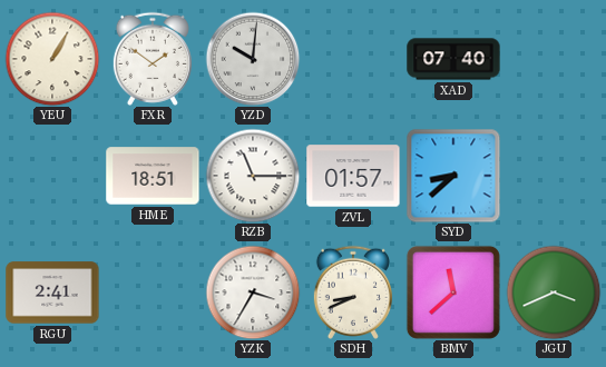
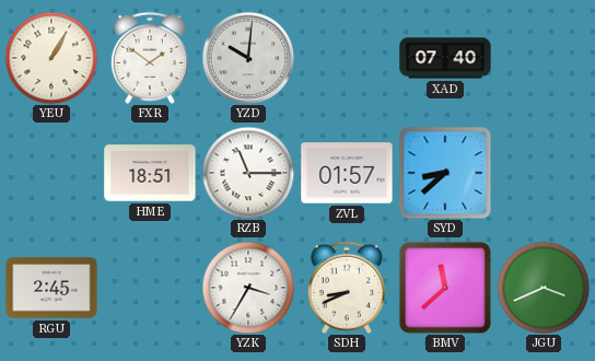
RGU: 2:41 -> 2:45
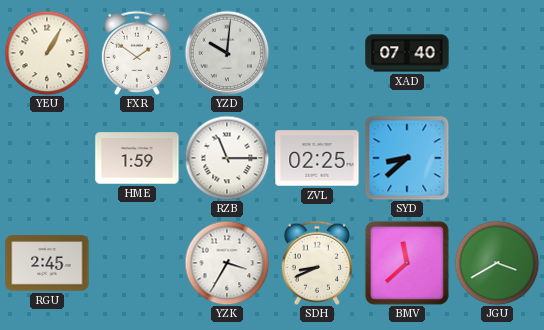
HME: 18:51 -> 1:59
ZVL: 01:57 -> 02:25
JGU: 3:41 -> 3:40
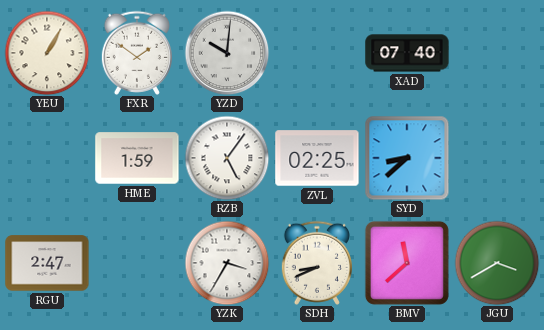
RZB: 11:15 -> 5:06
RGU: 2:45 -> 2:47
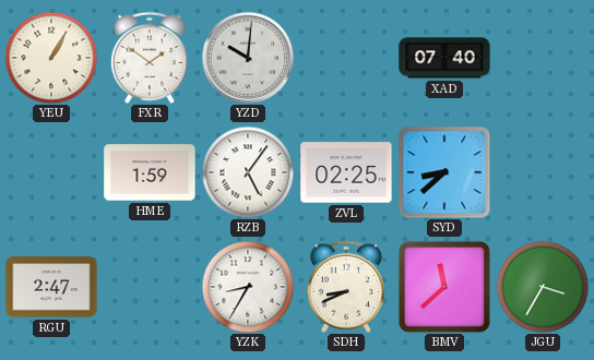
YZK: 3:35 -> 8:35
JGU: 3:40 -> 3:35
